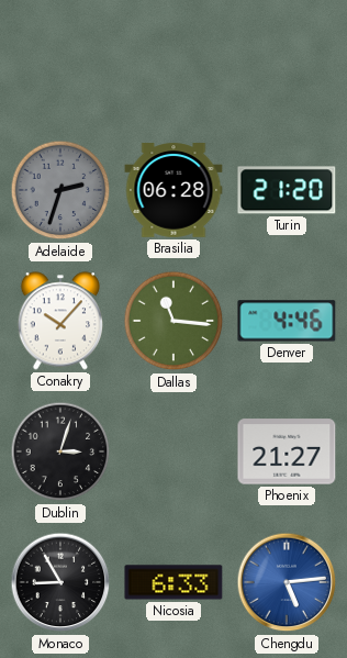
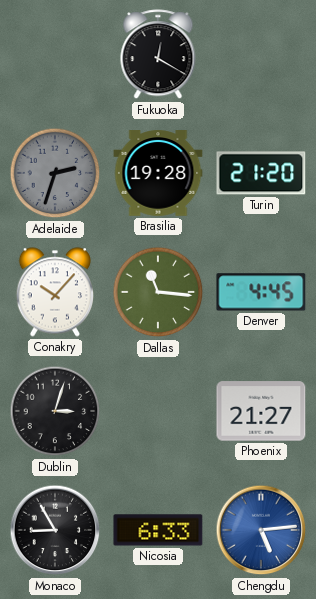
Fukuoka: none -> 12:20
Brasilia: 06:28 -> 19:28
Denver: 4:46 -> 4:45
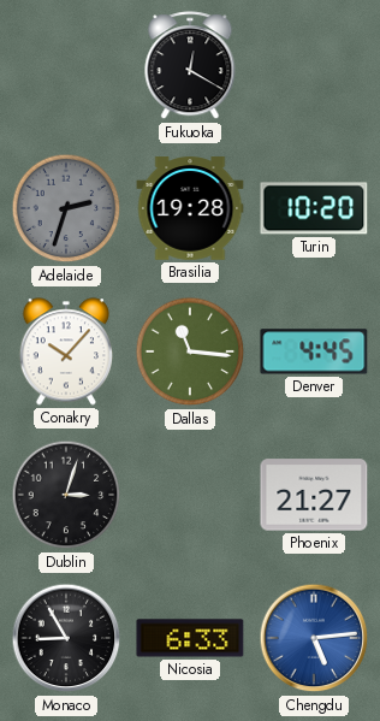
Turin: 21:20 -> 10:20
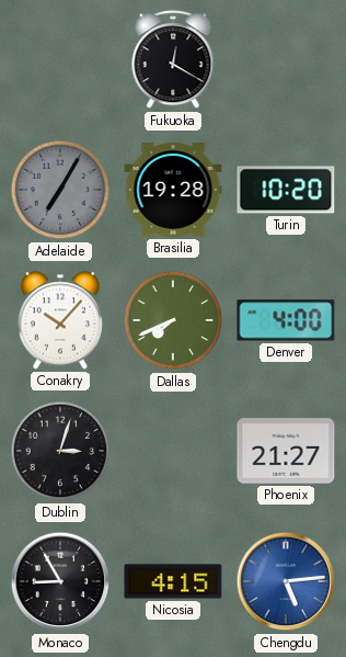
Adelaide: 2:33 -> 7:05
Dallas: 11:16 -> 7:41
Denver: 4:45 -> 4:00
Nicosia: 6:33 -> 4:15
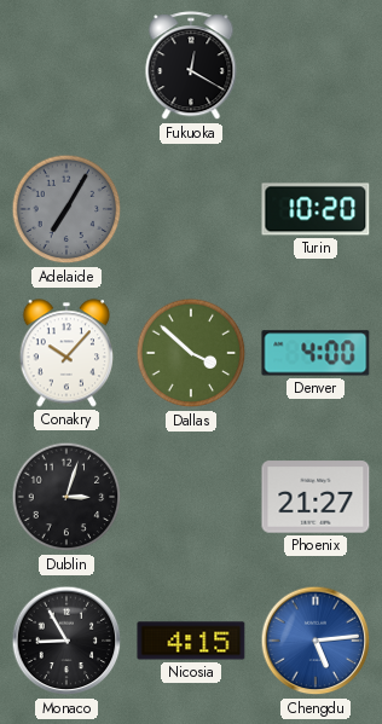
Brasilia: 19:28 -> none
Dallas: 7:41 -> 3:52
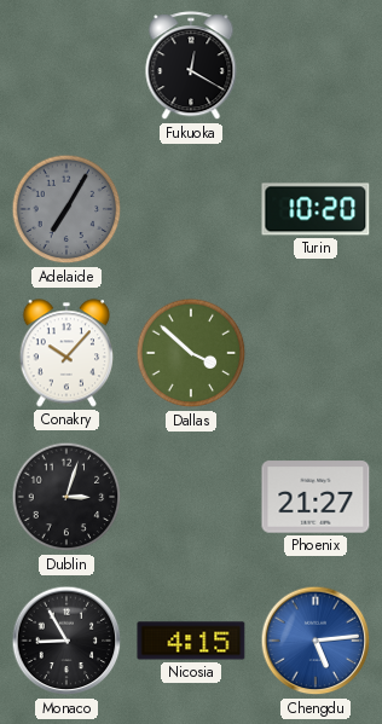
Denver: 4:00 -> none
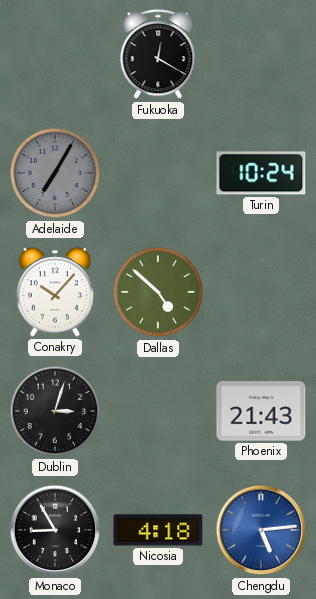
Turin: 10:20 -> 10:24
Dallas: 3:52 -> 4:52
Phoenix: 21:27 -> 21:43
Nicosia: 4:15 -> 4:18
